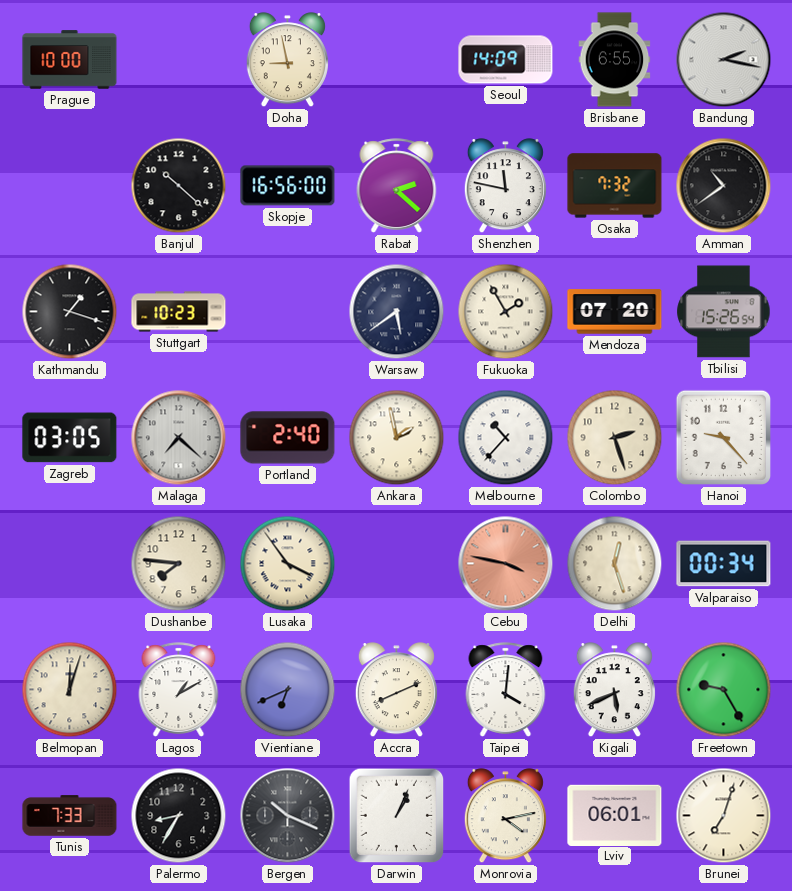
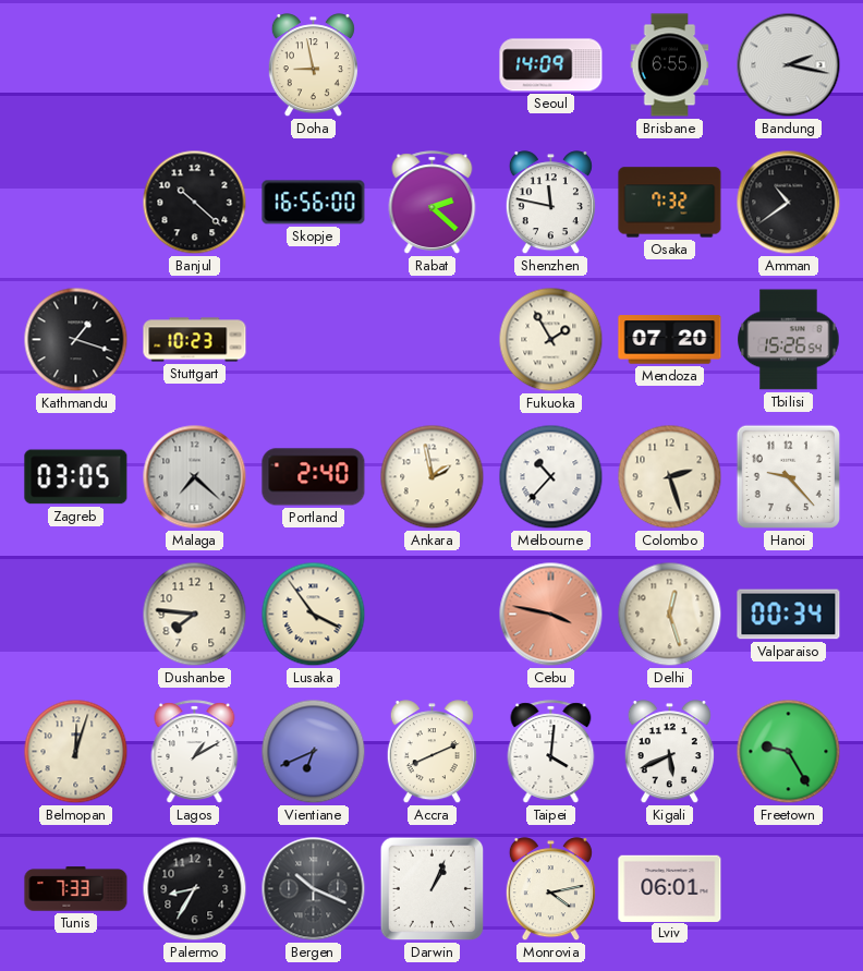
Prague: 10:00 -> none
Warsaw: 5:39 -> none
Brunei: 7:03 -> none
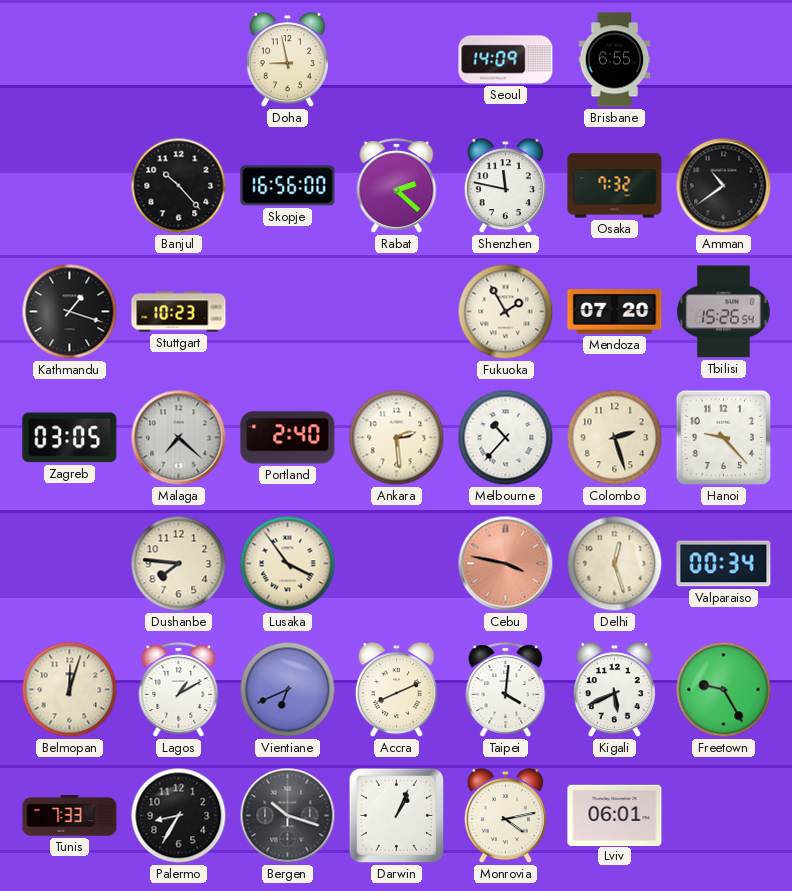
Bandung: 2:17 -> none
Banjul: 10:22 -> 10:23
Ankara: 1:58 -> 2:29
Bergen: 10:19 -> 10:18
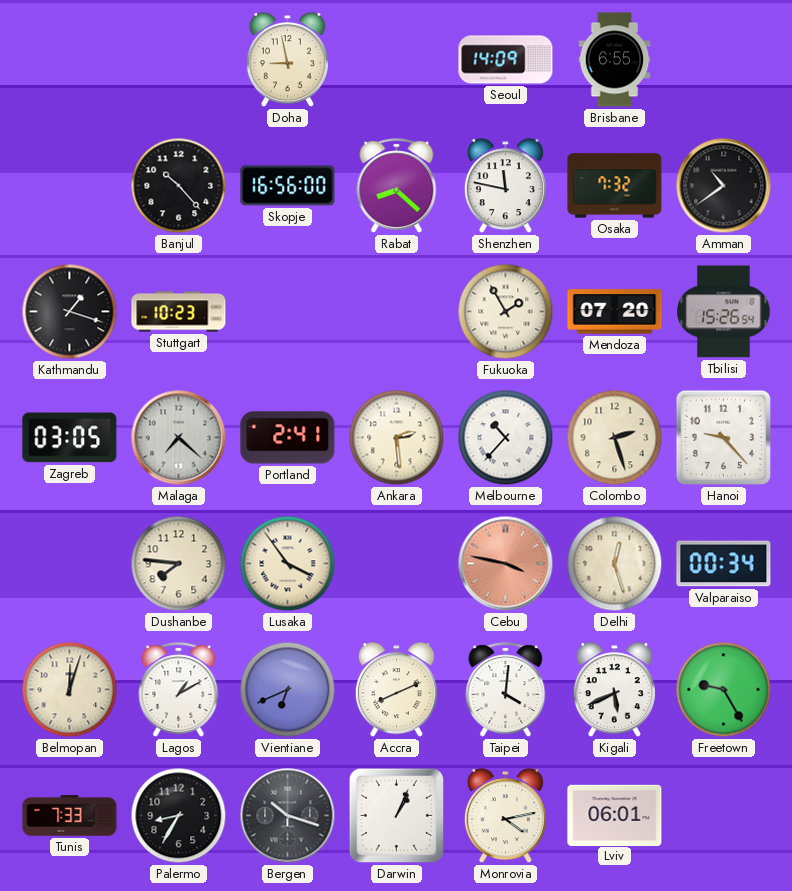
Rabat: 2:22 -> 8:22
Portland: 2:40 -> 2:41
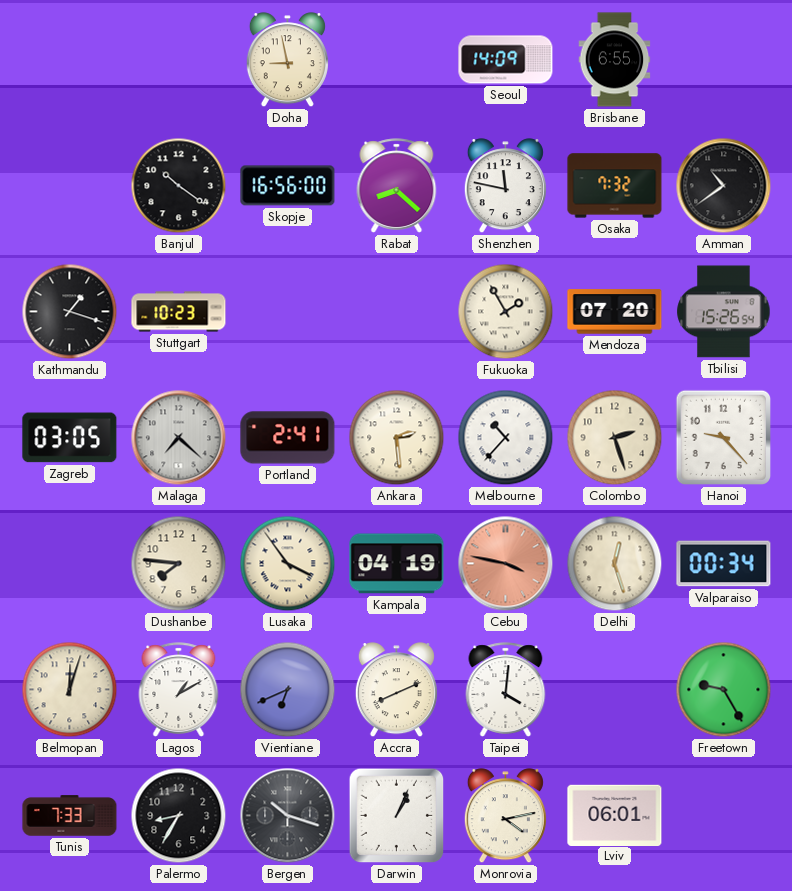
Banjul: 10:23 -> 10:21
Kampala: none -> 04:19
Kigali: 5:41 -> none
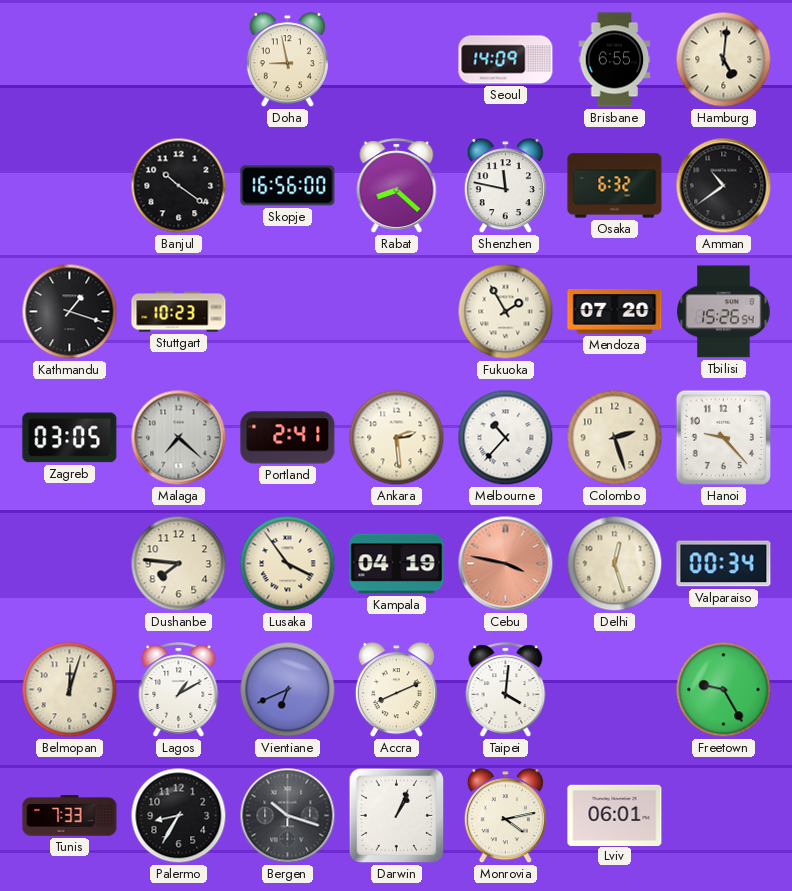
Hamburg: none -> 5:01
Osaka: 7:32 -> 6:32
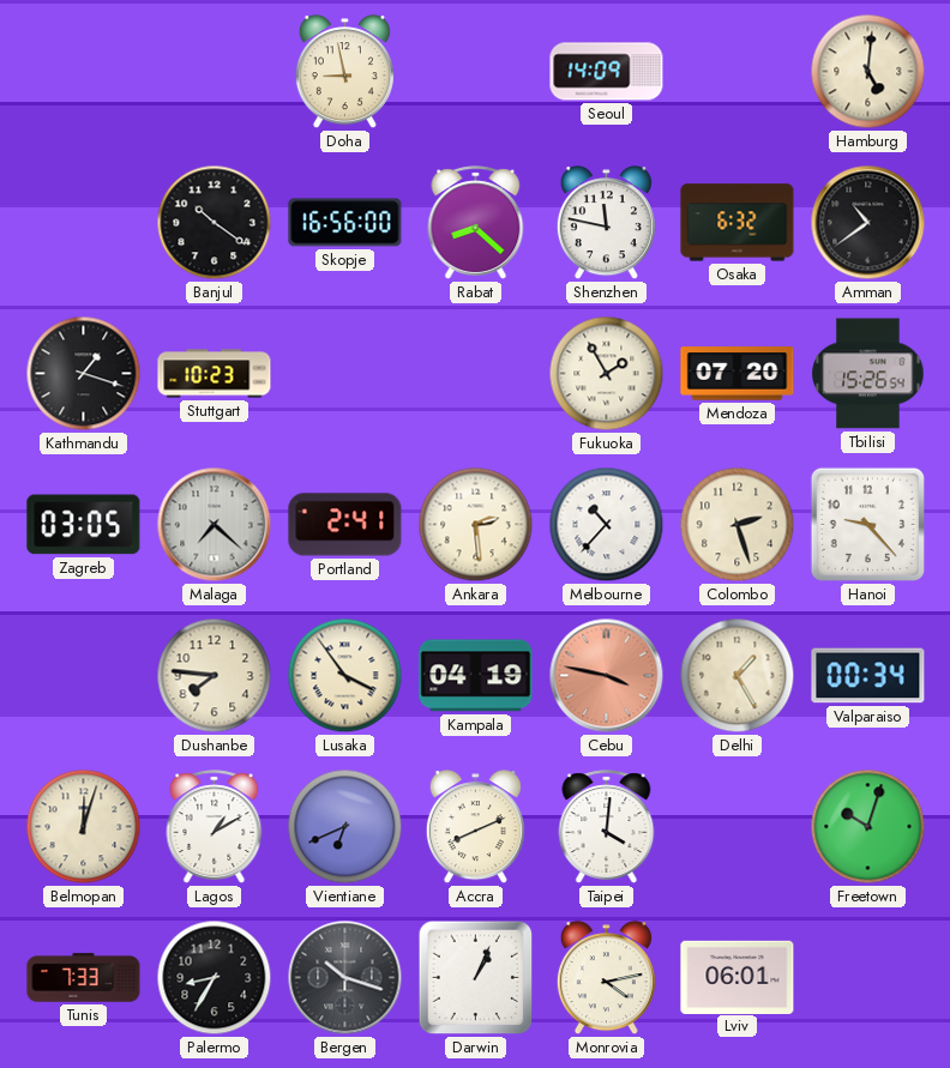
Brisbane: 6:55 -> none
Delhi: 12:27 -> 1:25
Freetown: 9:25 -> 10:03
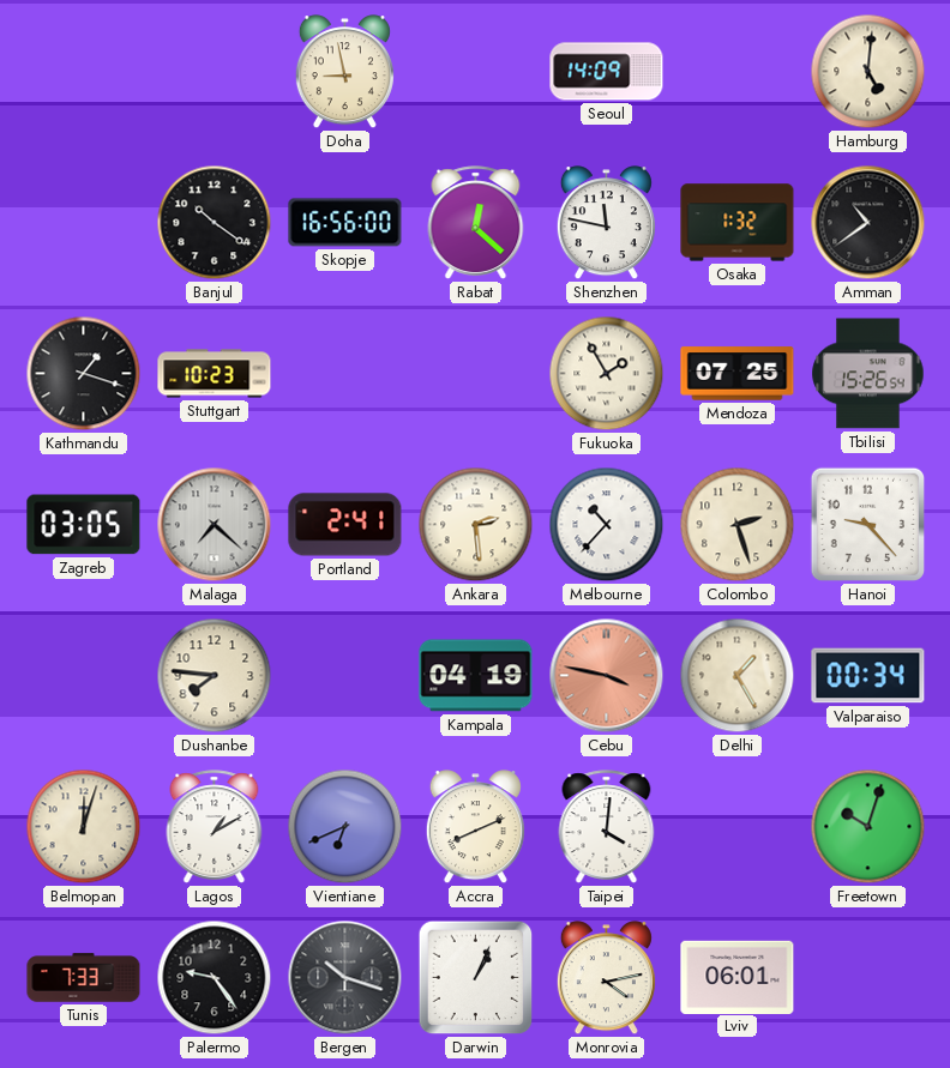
Rabat: 8:22 -> 12:22
Osaka: 6:32 -> 1:32
Mendoza: 07:20 -> 07:25
Lusaka: 3:54 -> none
Palermo: 8:35 -> 9:24
